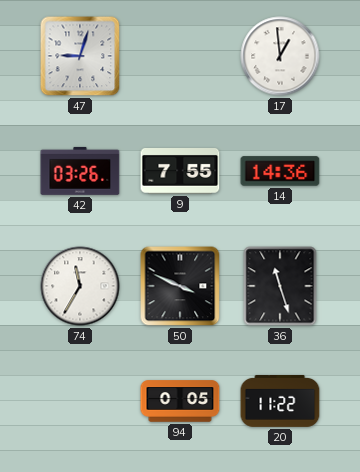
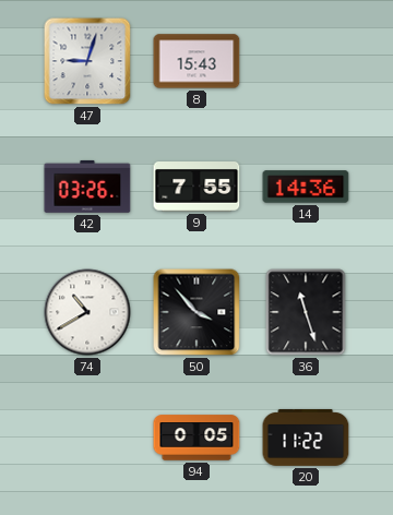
8: none -> 15:43
17: 12:59 -> none
74: 11:35 -> 10:40
50: 3:49 -> 3:53
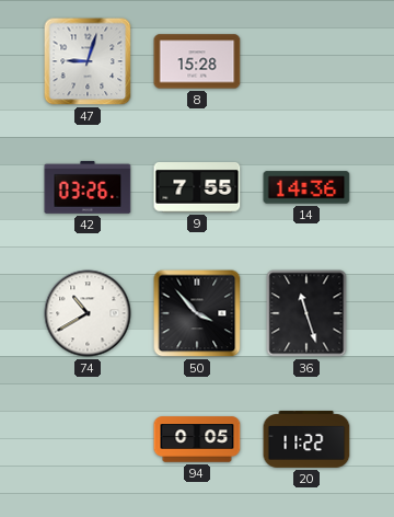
8: 15:43 -> 15:28
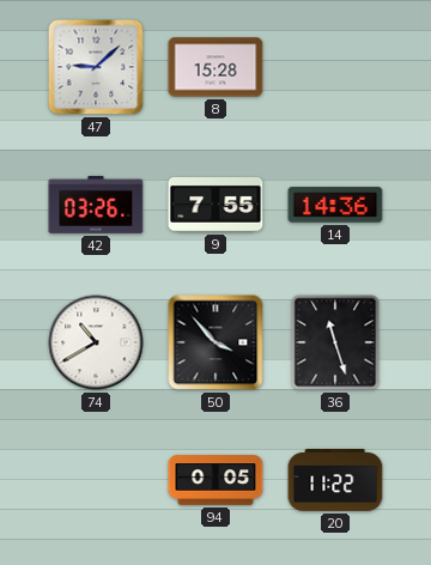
47: 9:03 -> 9:08
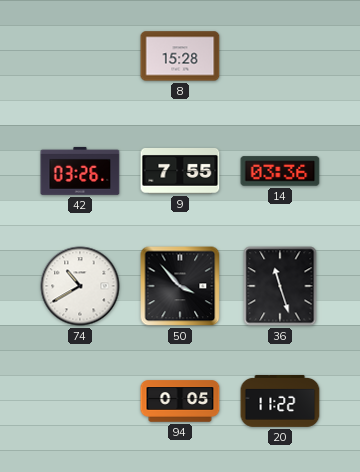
47: 9:08 -> none
14: 14:36 -> 03:36
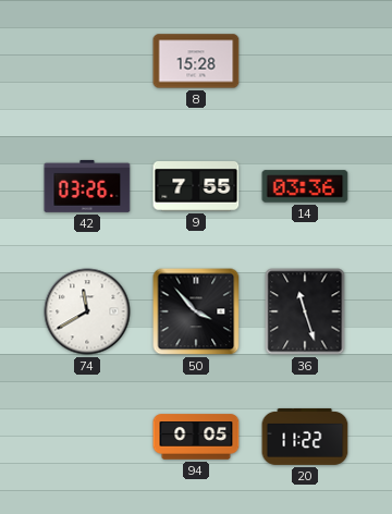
74: 10:40 -> 11:40
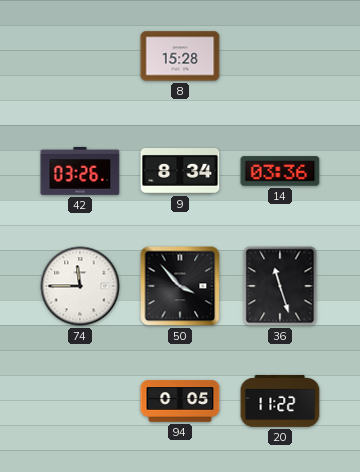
9: 7:55 -> 8:34
74: 11:40 -> 11:45
